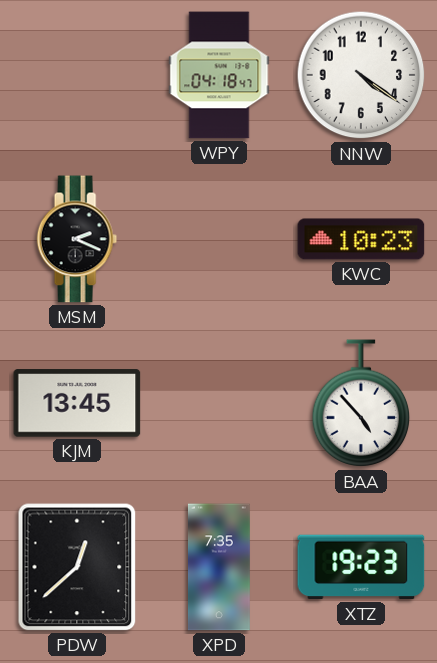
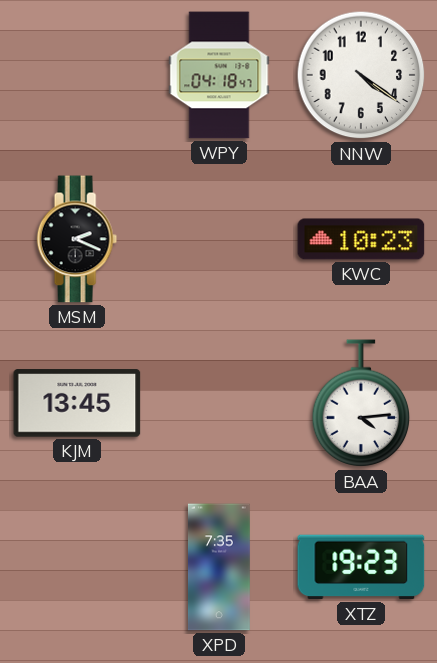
BAA: 4:53 -> 4:14
PDW: 12:38 -> none
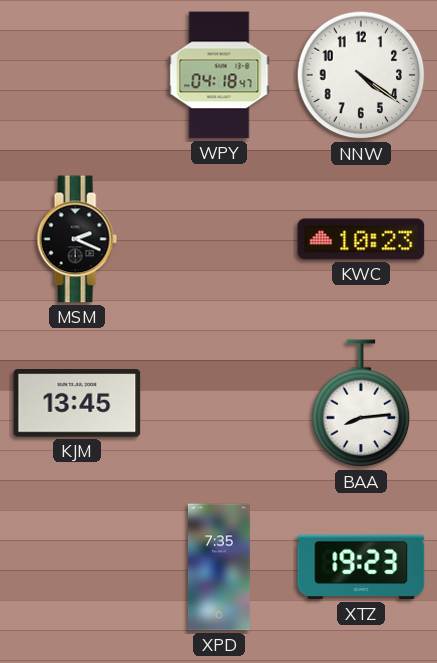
BAA: 4:14 -> 8:14
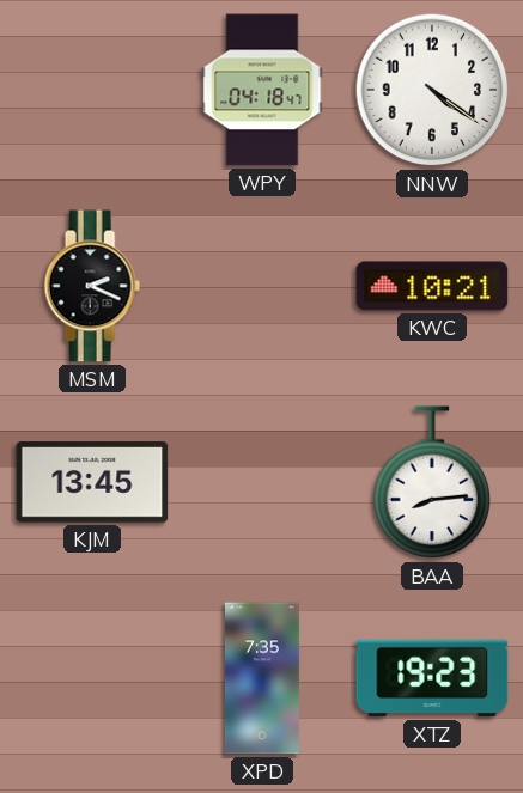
KWC: 10:23 -> 10:21
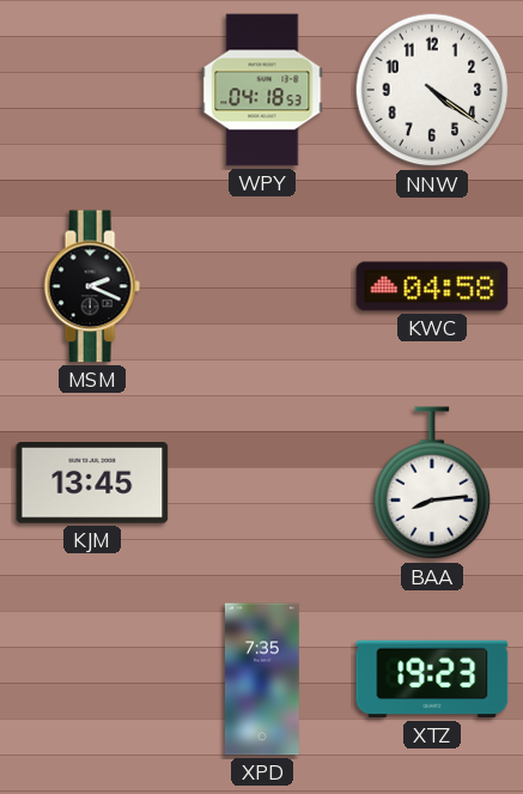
WPY: 04:18:47 -> 04:18:53
KWC: 10:21 -> 04:58
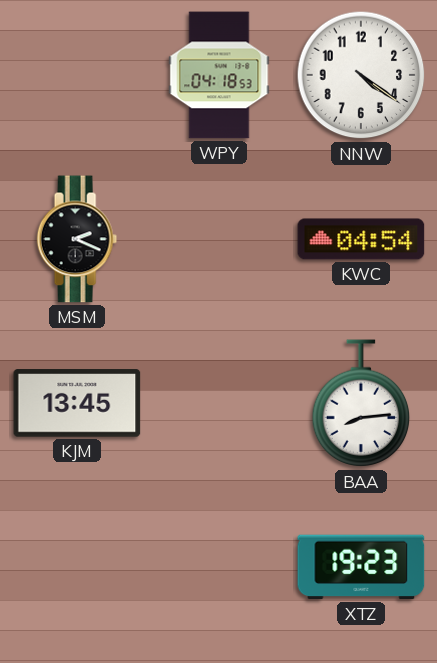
KWC: 04:58 -> 04:54
XPD: 7:35 -> none
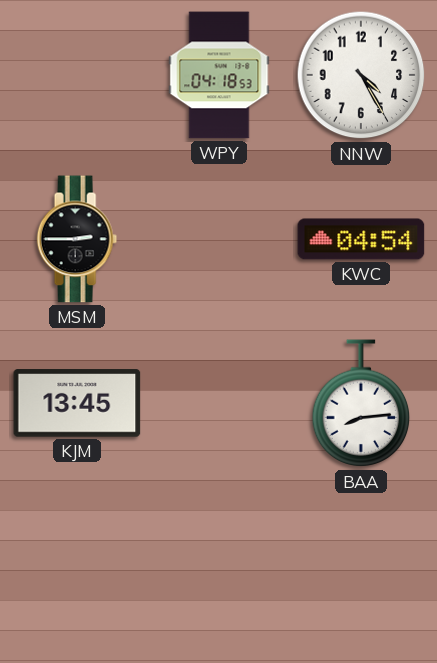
NNW: 4:21 -> 4:25
MSM: 2:19 -> 2:45
XTZ: 19:23 -> none
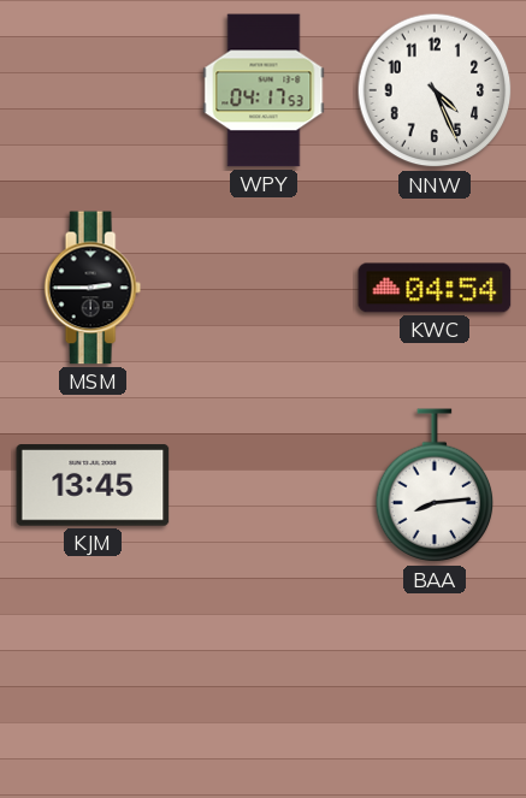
WPY: 04:18 -> 04:17
NNW: 4:25 -> 4:26
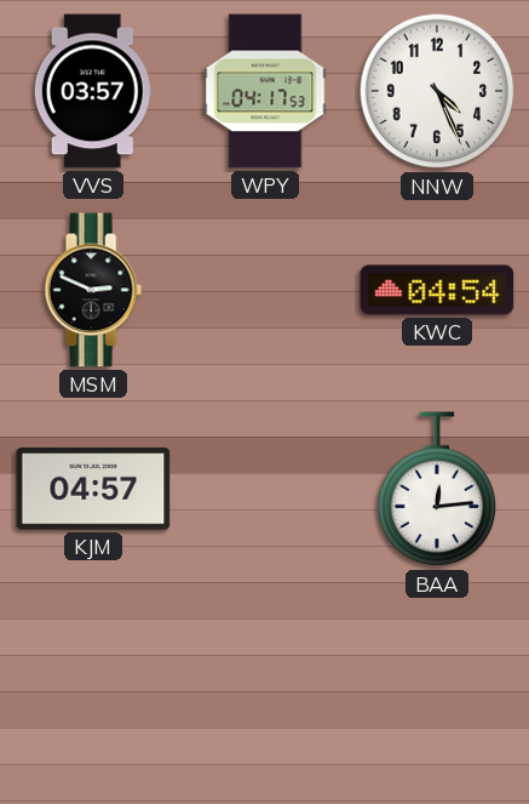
VVS: none -> 03:57
MSM: 2:45 -> 2:49
KJM: 13:45 -> 04:57
BAA: 8:14 -> 12:14
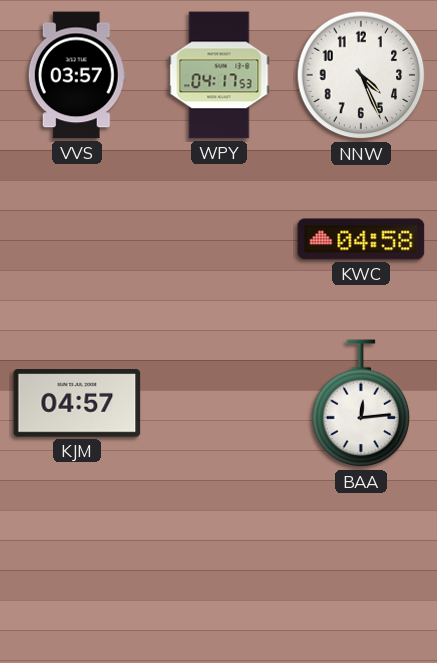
MSM: 2:49 -> none
KWC: 04:54 -> 04:58
